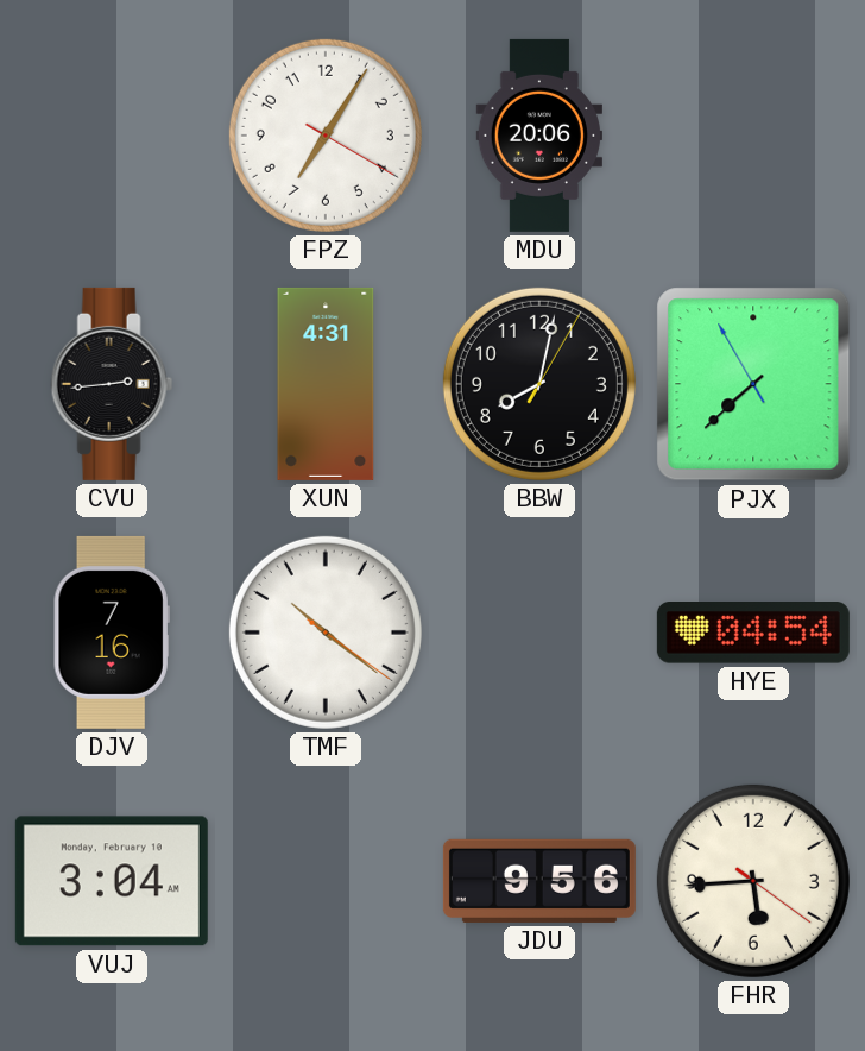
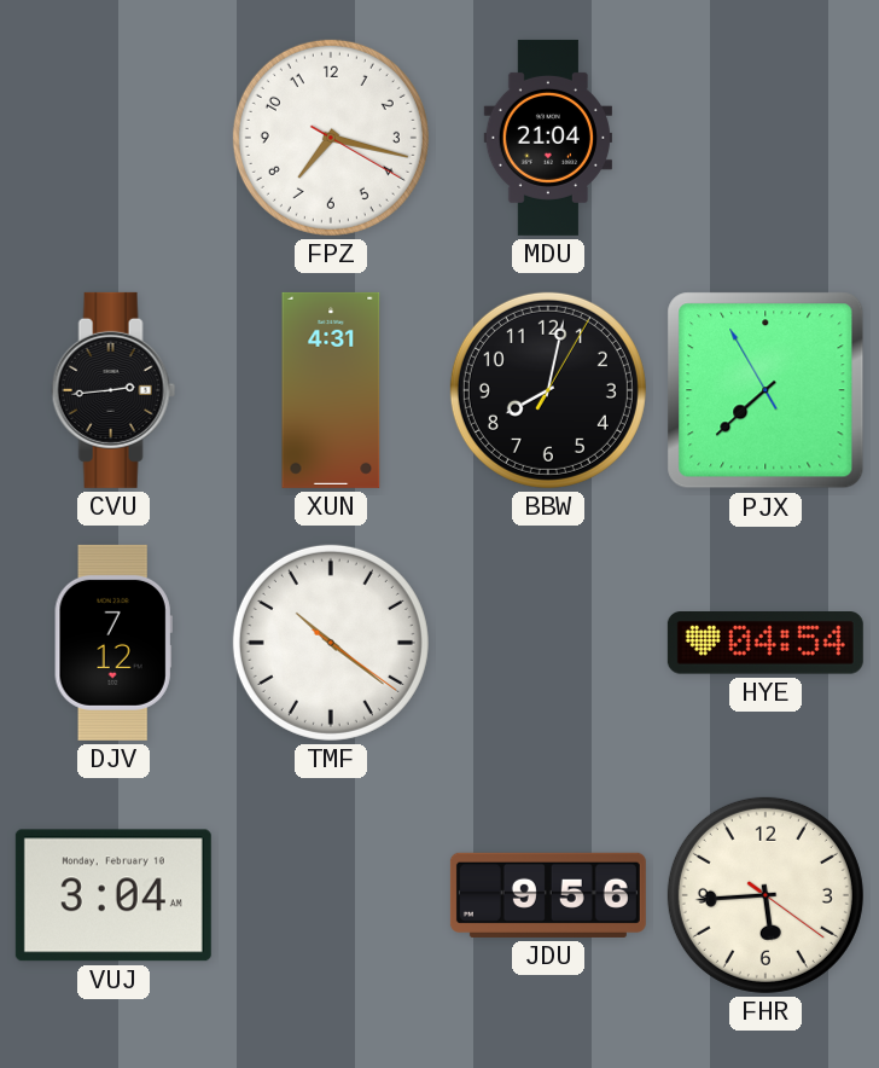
FPZ: 7:05 -> 7:17
MDU: 20:06 -> 21:04
DJV: 7:16 -> 7:12
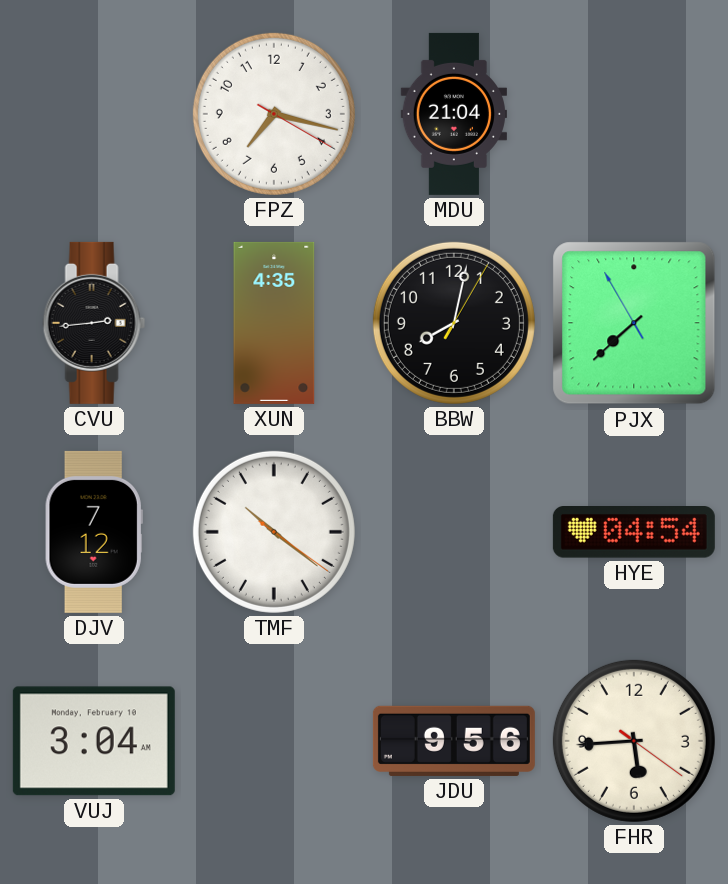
XUN: 4:31 -> 4:35
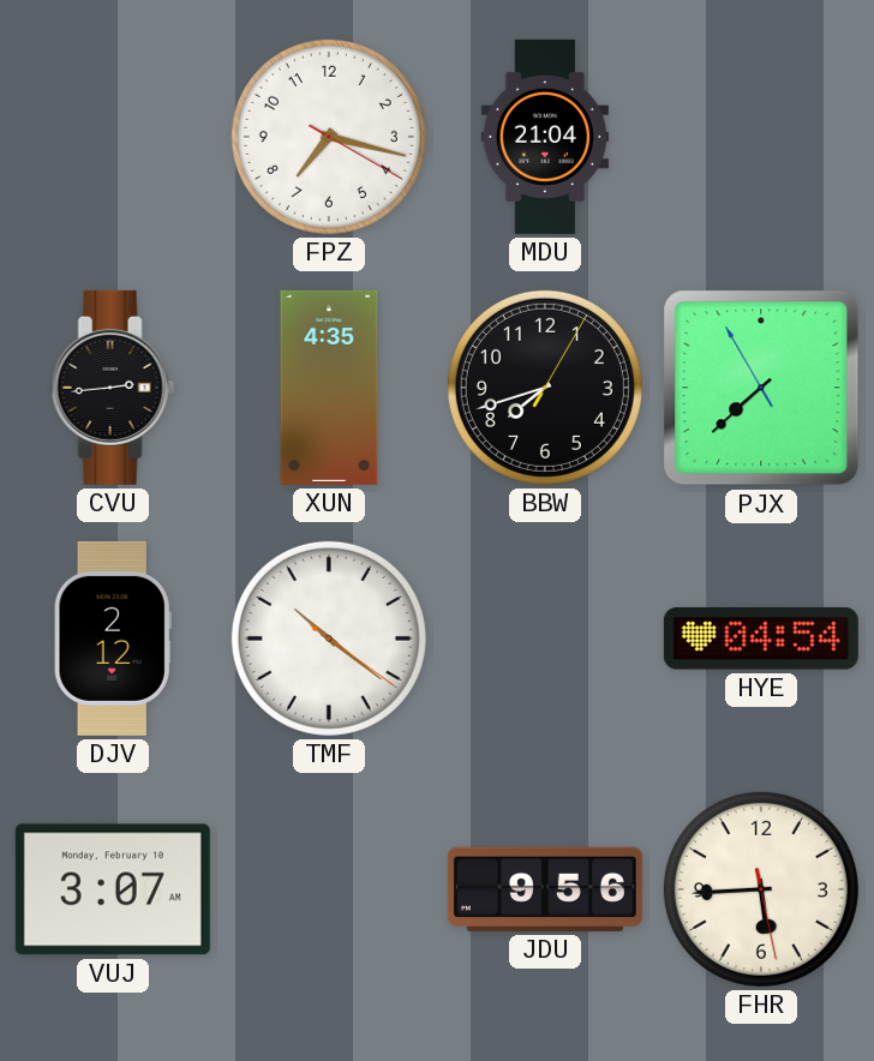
BBW: 8:02 -> 7:42
DJV: 7:12 -> 2:12
VUJ: 3:04 -> 3:07
FHR: 5:44:21 -> 5:44:28
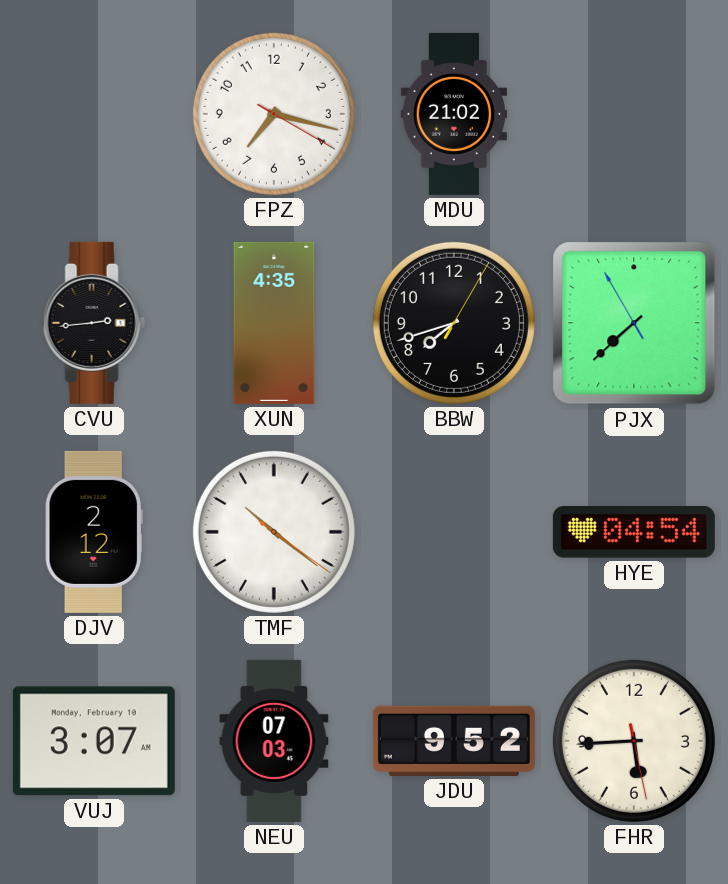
MDU: 21:04 -> 21:02
NEU: none -> 07:03
JDU: 9:56 -> 9:52
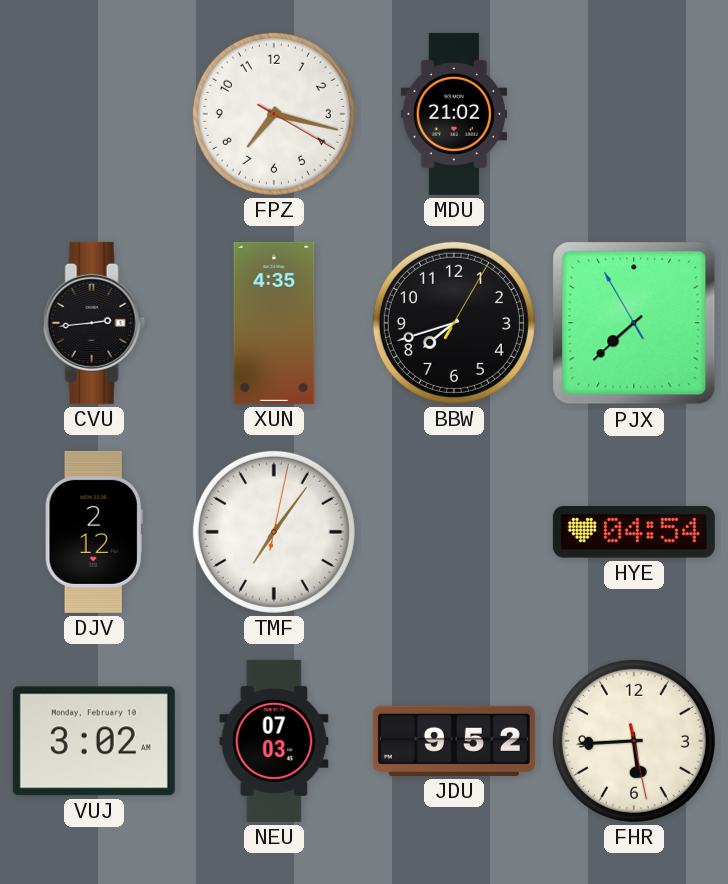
TMF: 10:21 -> 7:06
VUJ: 3:07 -> 3:02
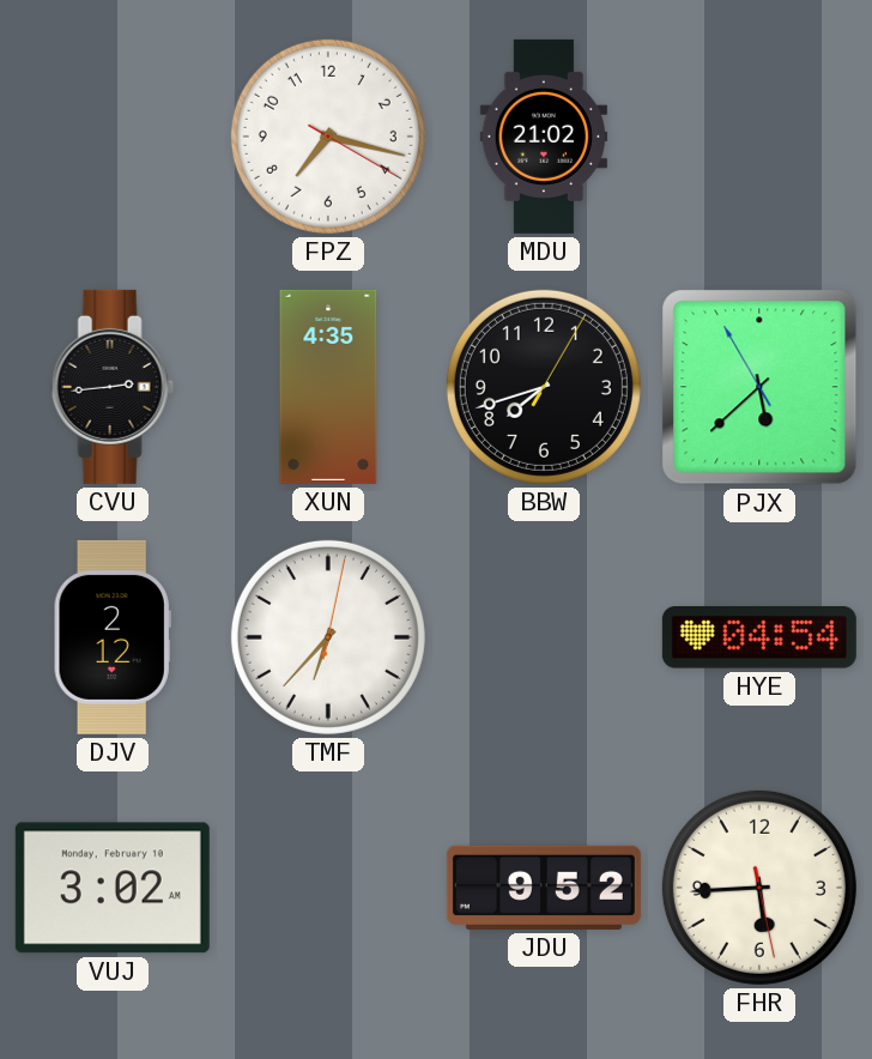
PJX: 7:37 -> 5:37
TMF: 7:06 -> 6:37
NEU: 07:03 -> none
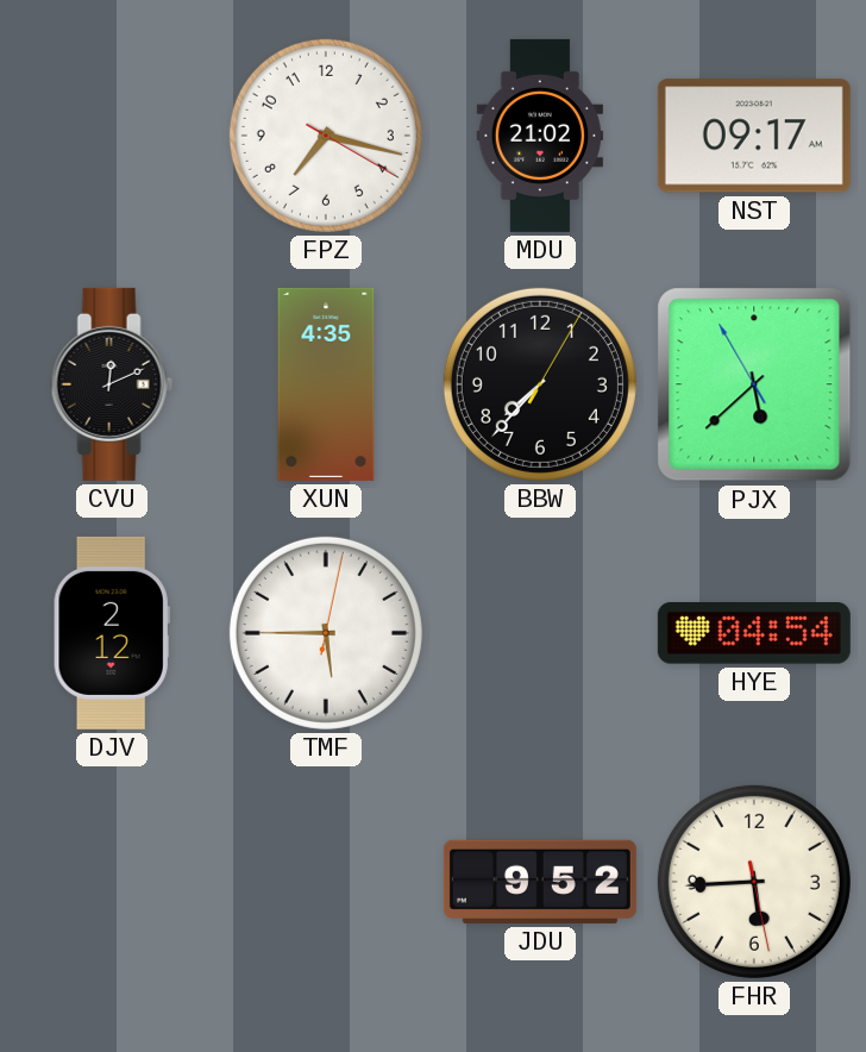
NST: none -> 09:17
CVU: 2:44 -> 12:11
BBW: 7:42 -> 7:37
TMF: 6:37 -> 5:45
VUJ: 3:02 -> none
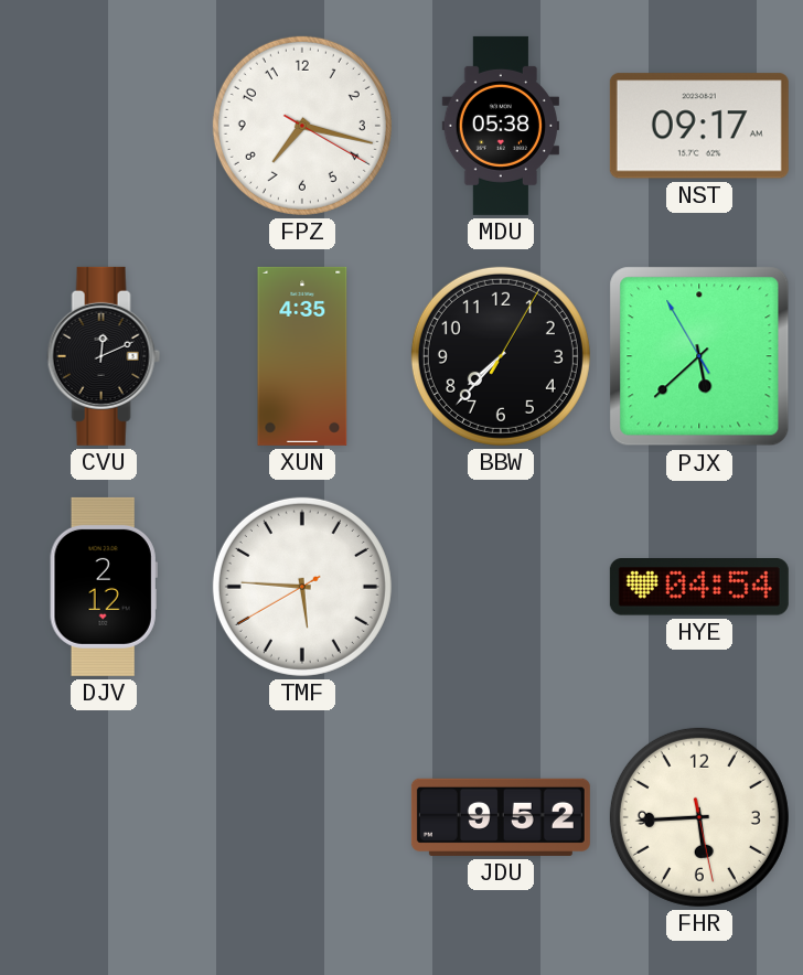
MDU: 21:02 -> 05:38
TMF: 5:45:02 -> 5:45:40
